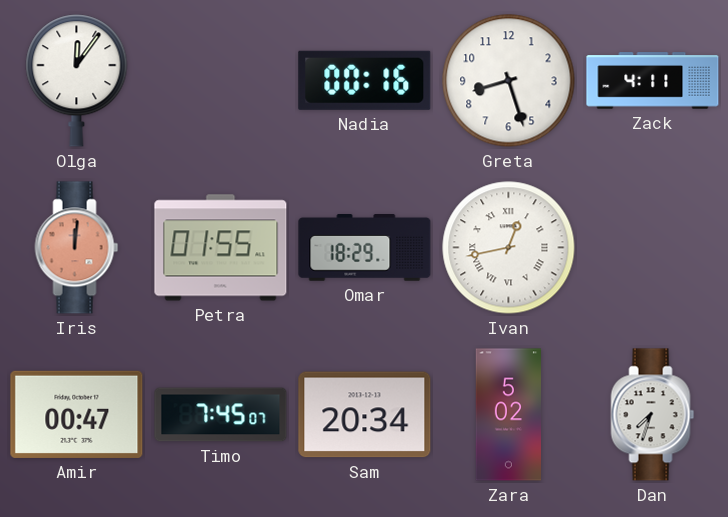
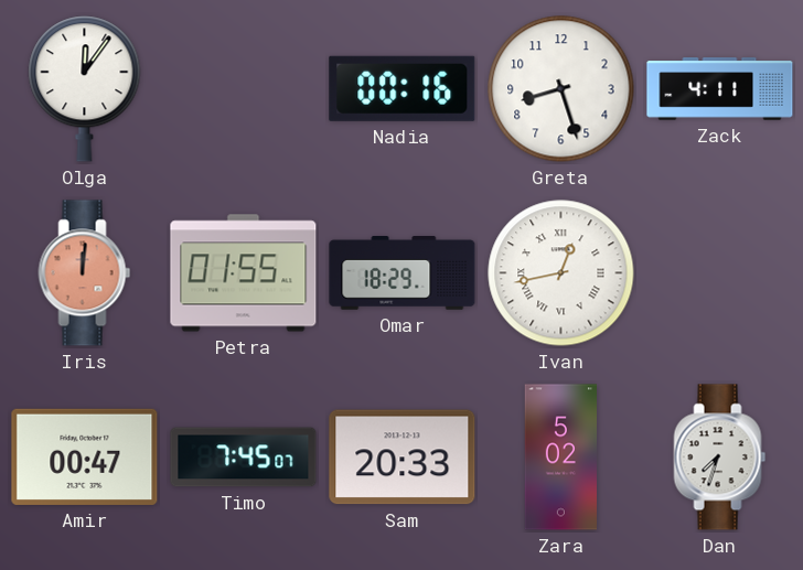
Sam: 20:34 -> 20:33
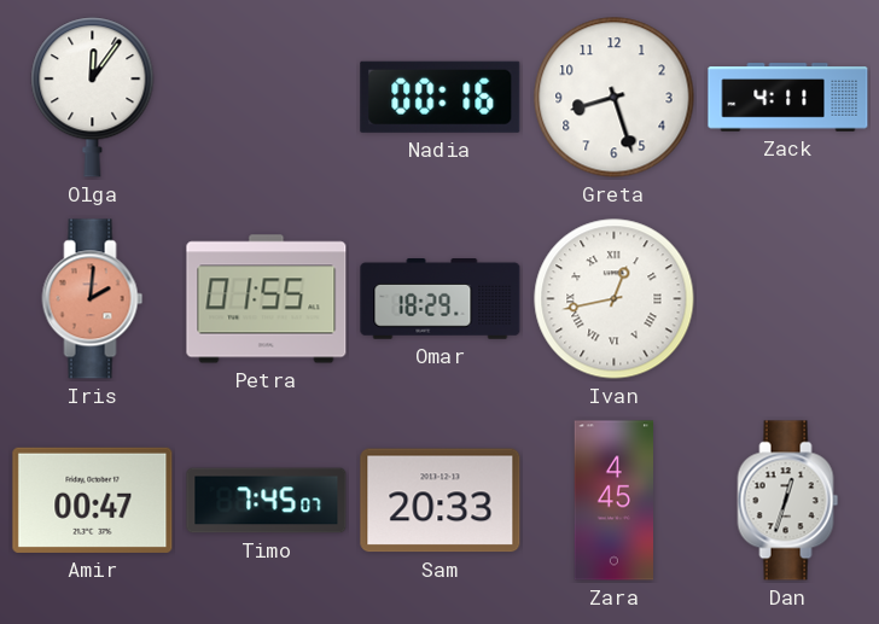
Iris: 12:01 -> 2:01
Zara: 5:02 -> 4:45
Dan: 7:33 -> 12:33
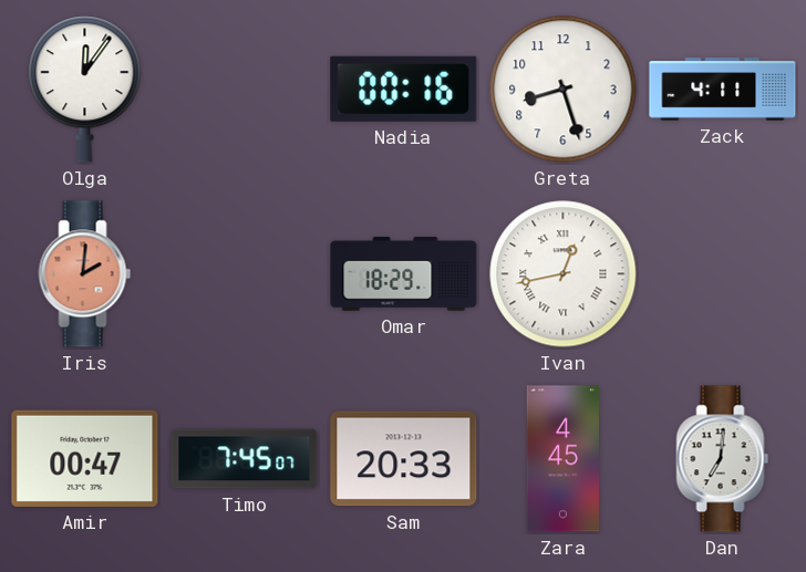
Petra: 01:55 -> none
Dan: 12:33 -> 7:01
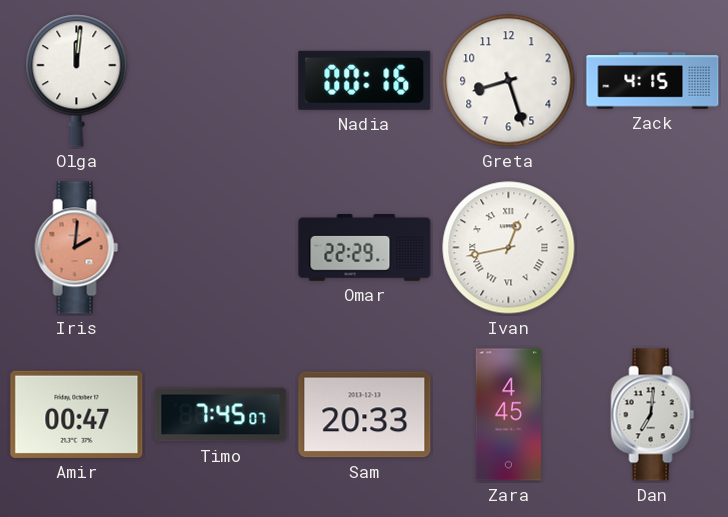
Olga: 12:06 -> 12:01
Zack: 4:11 -> 4:15
Omar: 18:29 -> 22:29
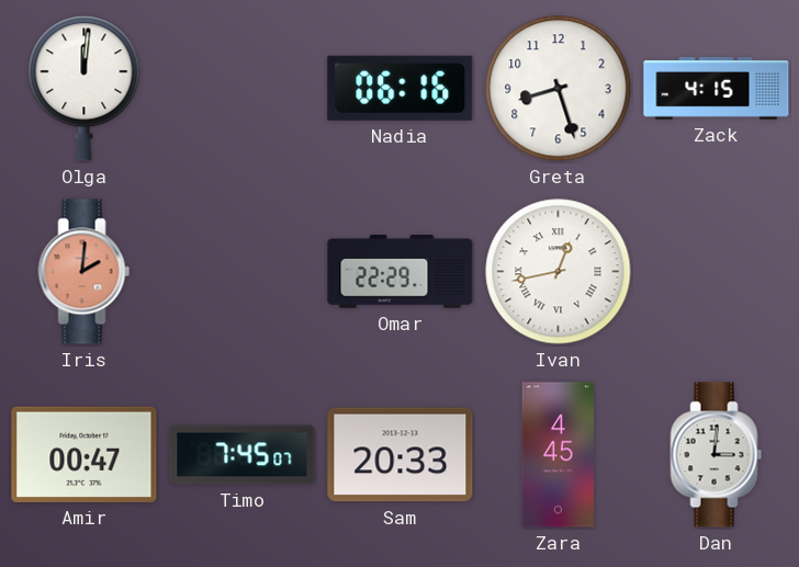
Nadia: 00:16 -> 06:16
Dan: 7:01 -> 3:01
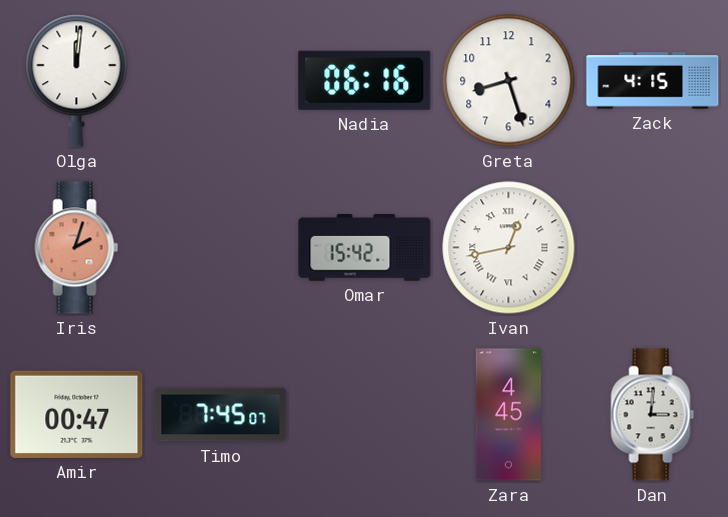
Iris: 2:01 -> 2:03
Omar: 22:29 -> 15:42
Sam: 20:33 -> none
